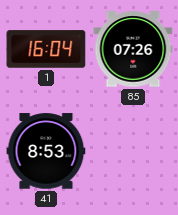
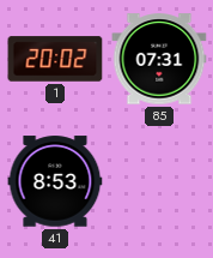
1: 16:04 -> 20:02
85: 07:26 -> 07:31
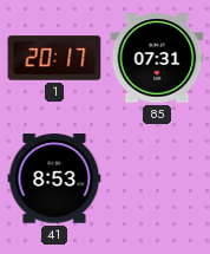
1: 20:02 -> 20:17
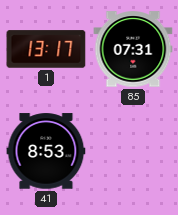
1: 20:17 -> 13:17
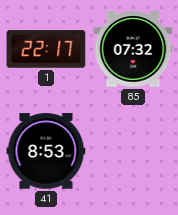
1: 13:17 -> 22:17
85: 07:31 -> 07:32
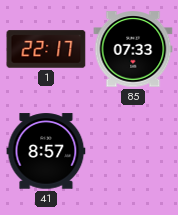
85: 07:32 -> 07:33
41: 8:53 -> 8:57
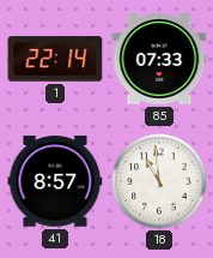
1: 22:17 -> 22:14
18: none -> 10:59
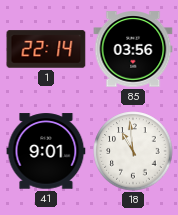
85: 07:33 -> 03:56
41: 8:57 -> 9:01
